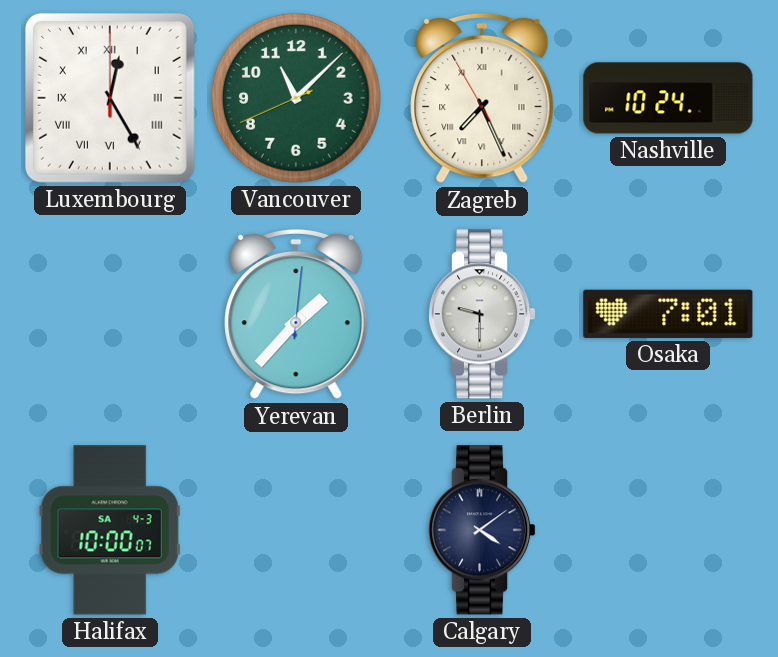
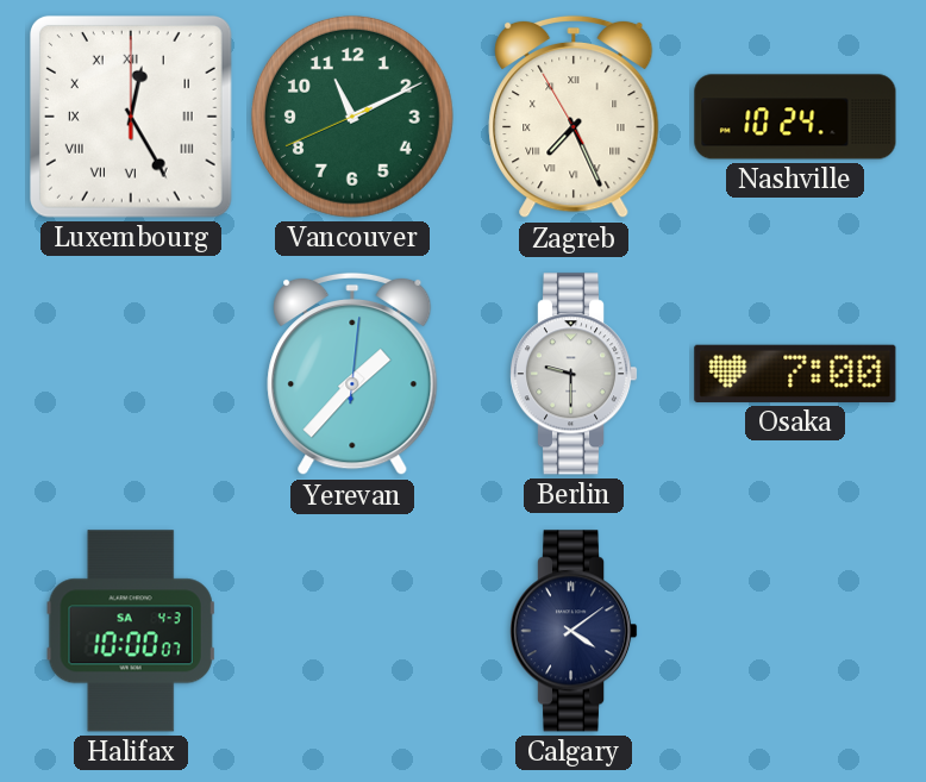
Vancouver: 11:07 -> 11:10
Osaka: 7:01 -> 7:00
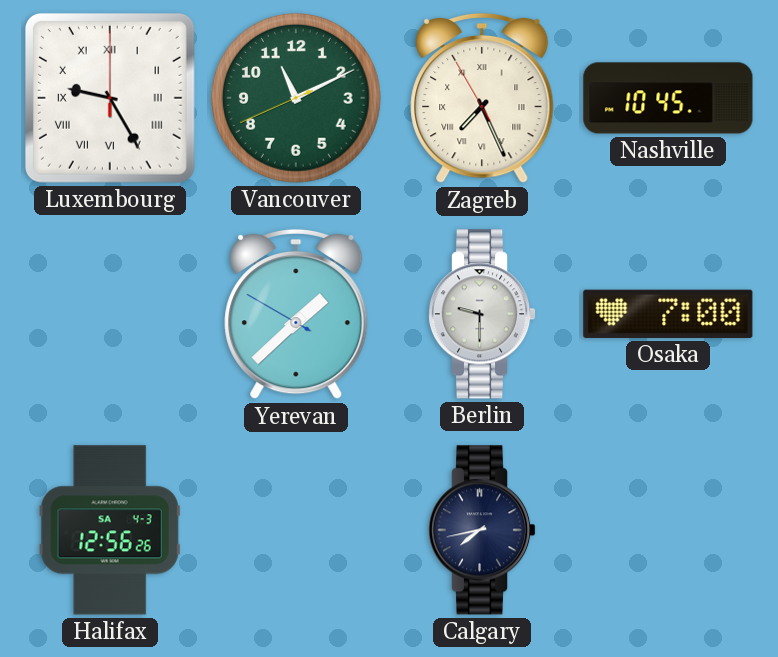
Luxembourg: 12:25 -> 9:25
Nashville: 10:24 -> 10:45
Yerevan: 1:37:01 -> 1:37:50
Halifax: 10:00 -> 12:56
Calgary: 4:09 -> 7:43
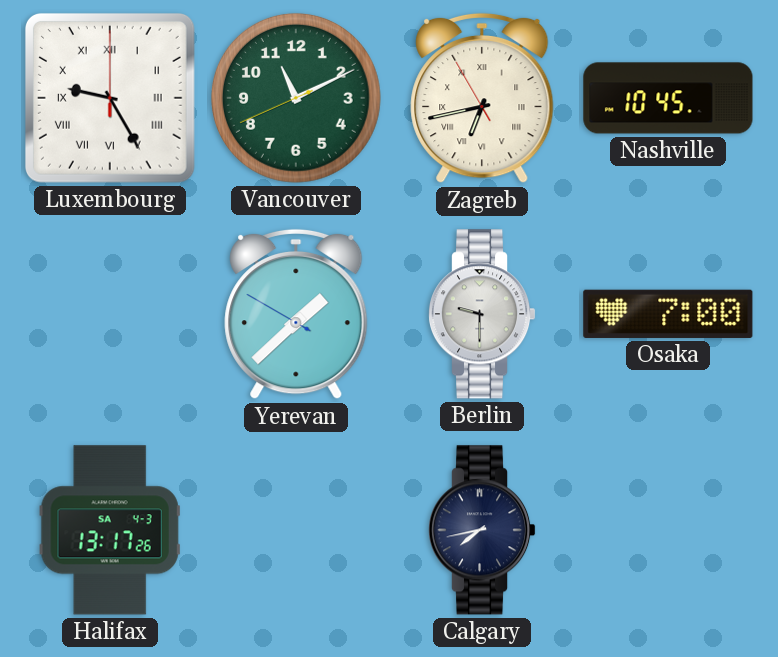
Zagreb: 7:25 -> 6:42
Halifax: 12:56 -> 13:17
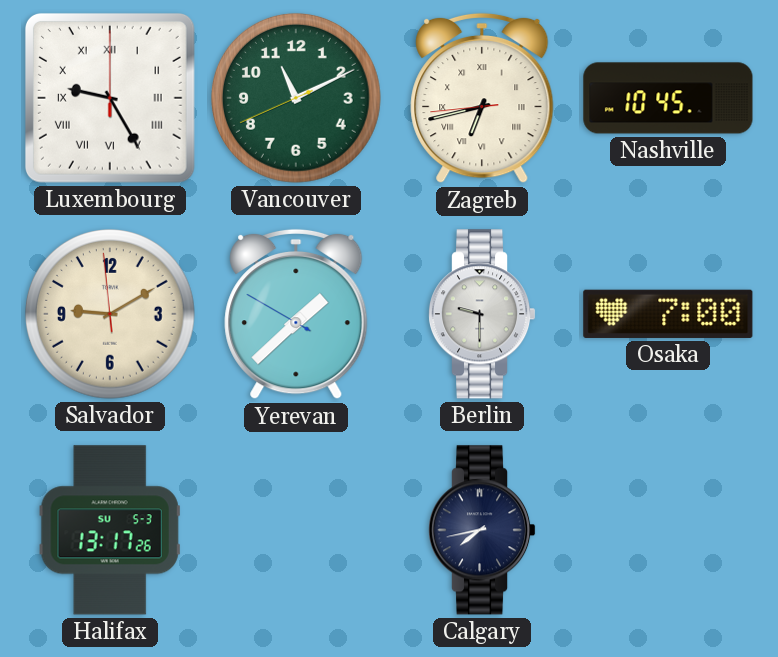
Zagreb: 6:42:55 -> 6:42:44
Salvador: none -> 9:09
Halifax date: SA 4-3 -> SU 5-3
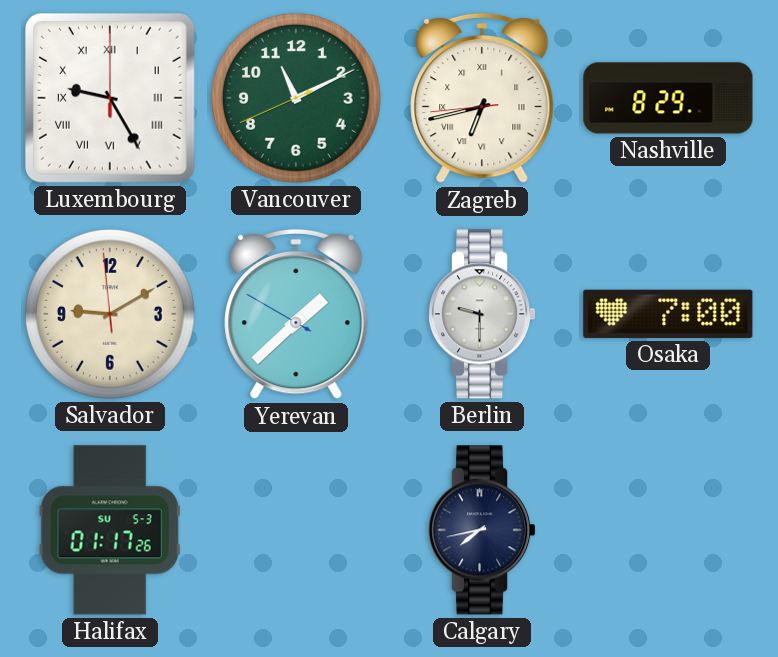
Nashville: 10:45 -> 8:29
Halifax: 13:17 -> 01:17
